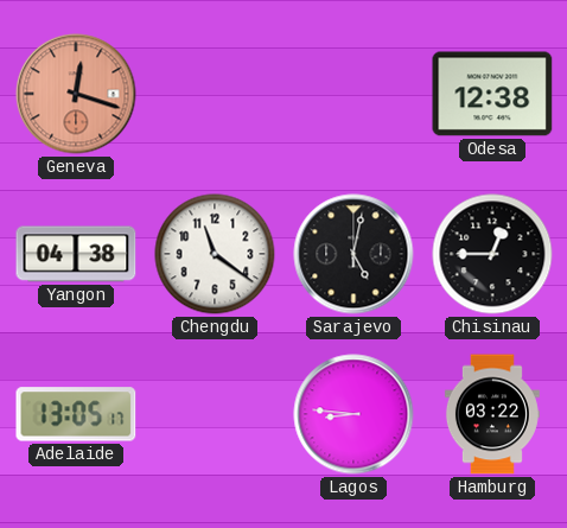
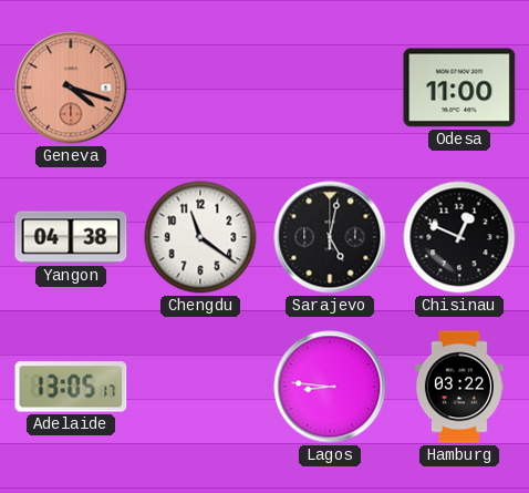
Geneva: 12:18 -> 4:18
Odesa: 12:38 -> 11:00
Chisinau: 12:45 -> 12:49
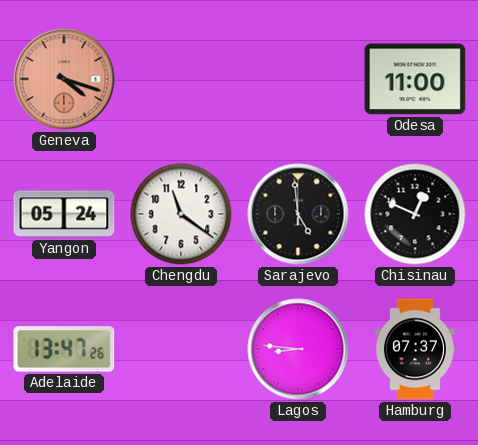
Yangon: 04:38 -> 05:24
Sarajevo: 5:02 -> 4:59
Adelaide: 13:05 -> 13:47
Hamburg: 03:22 -> 07:37
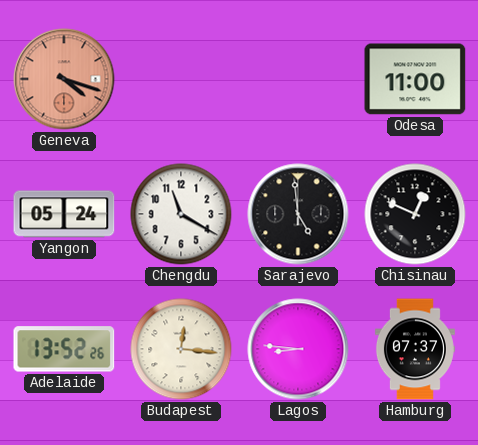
Chengdu: 11:21 -> 11:20
Adelaide: 13:47 -> 13:52
Budapest: none -> 12:16
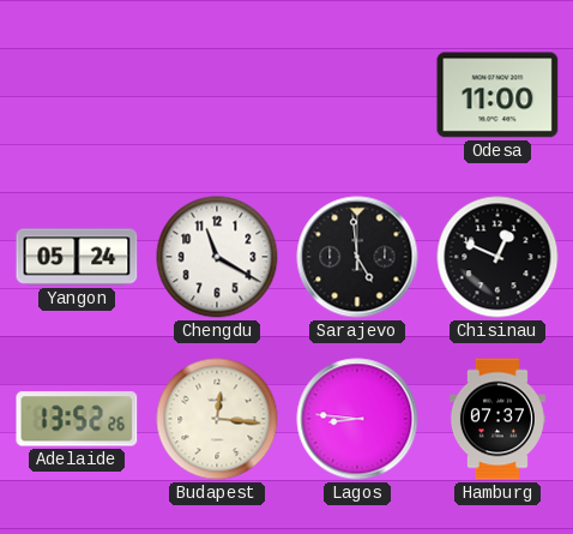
Geneva: 4:18 -> none
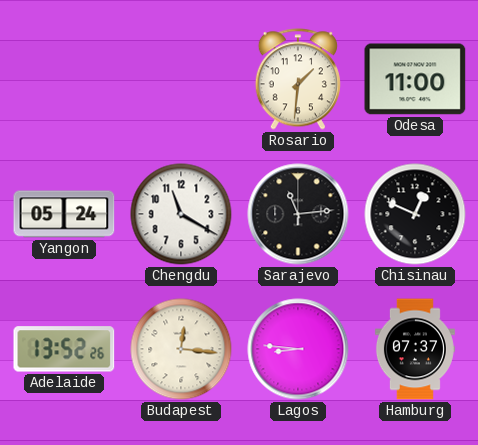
Rosario: none -> 1:31
Sarajevo: 4:59 -> 11:14
